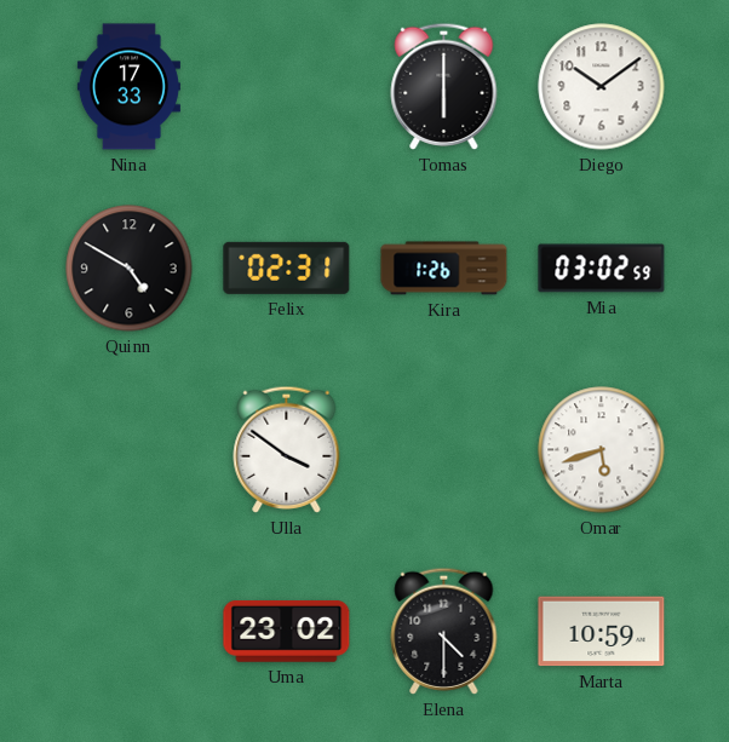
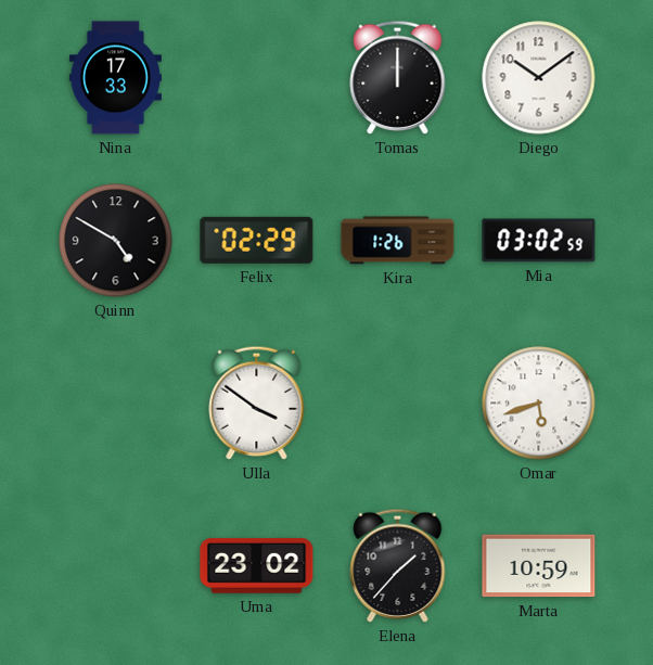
Tomas: 6:00 -> 12:00
Felix: 02:31 -> 02:29
Elena: 4:30 -> 1:37
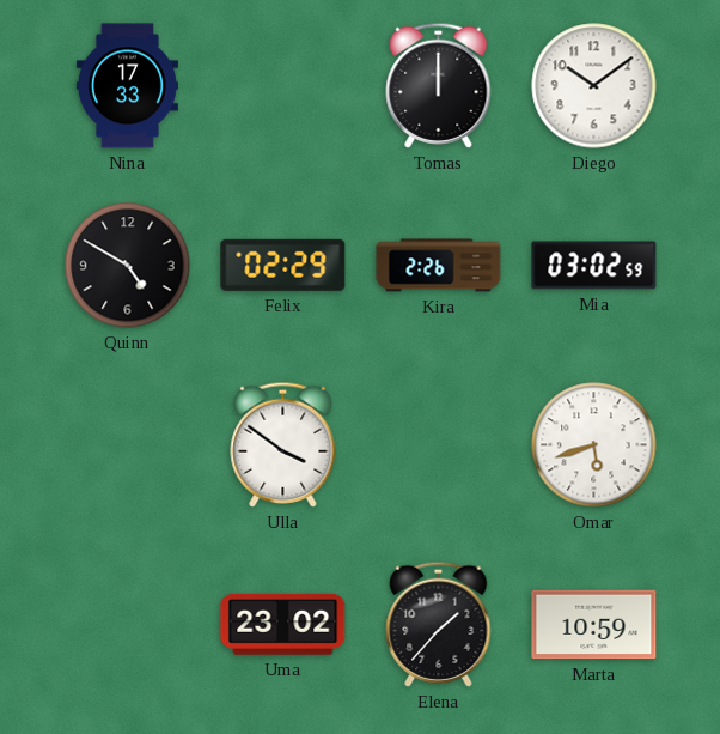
Kira: 1:26 -> 2:26
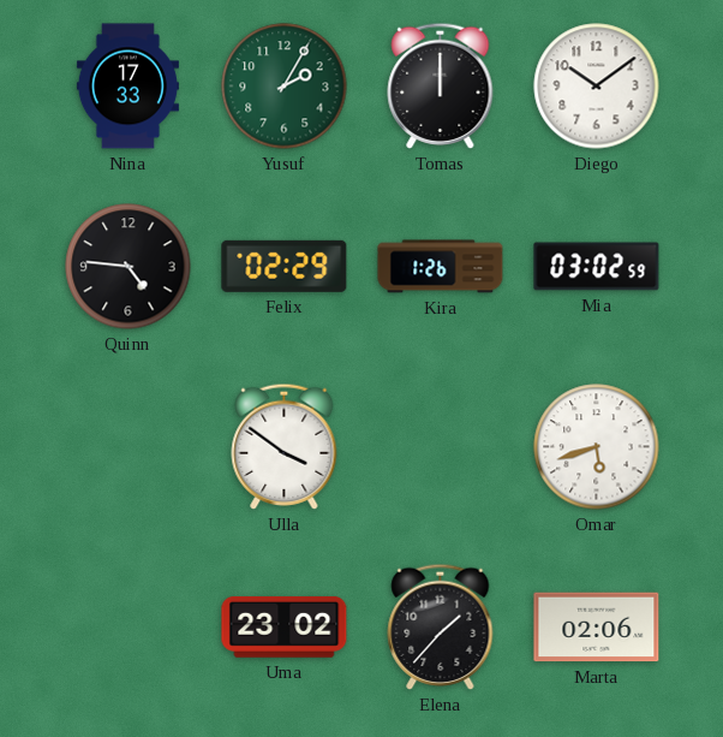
Yusuf: none -> 2:05
Quinn: 4:50 -> 4:46
Kira: 2:26 -> 1:26
Marta: 10:59 -> 02:06
